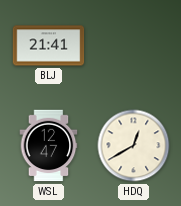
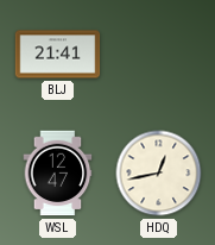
HDQ: 12:40 -> 12:43
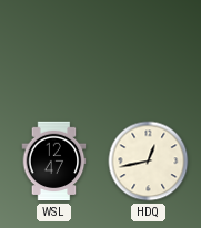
BLJ: 21:41 -> none
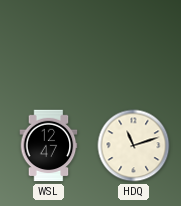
HDQ: 12:43 -> 11:12
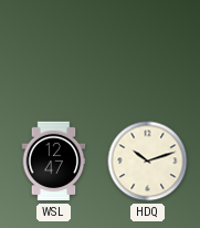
HDQ: 11:12 -> 10:12
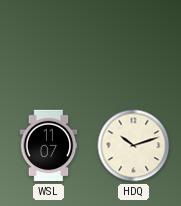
WSL: 12:47 -> 11:07
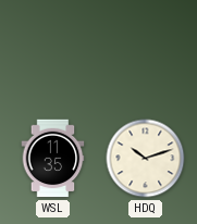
WSL: 11:07 -> 11:35
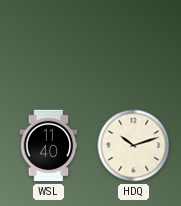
WSL: 11:35 -> 11:40
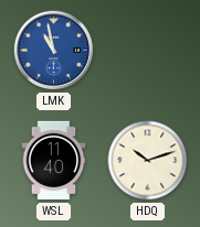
LMK: none -> 10:58
